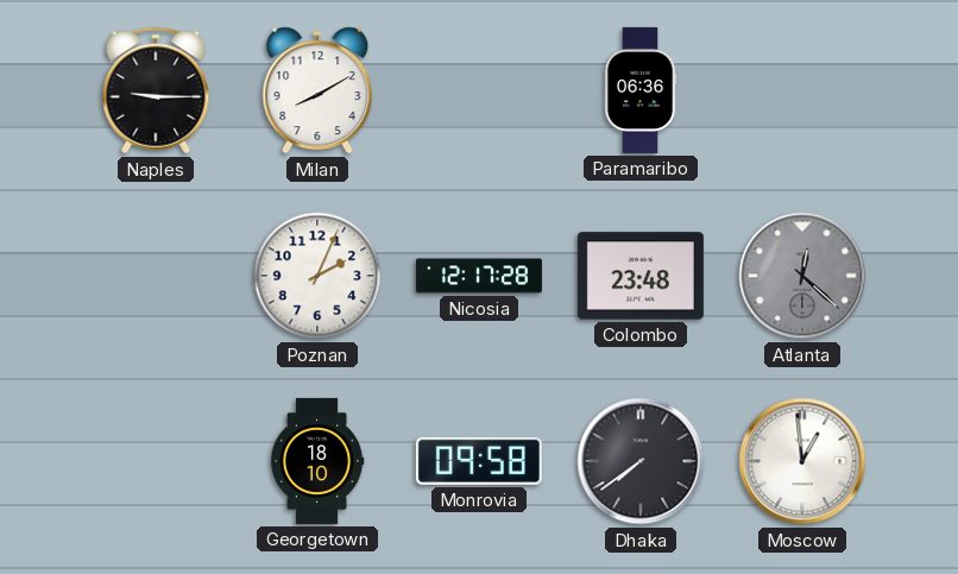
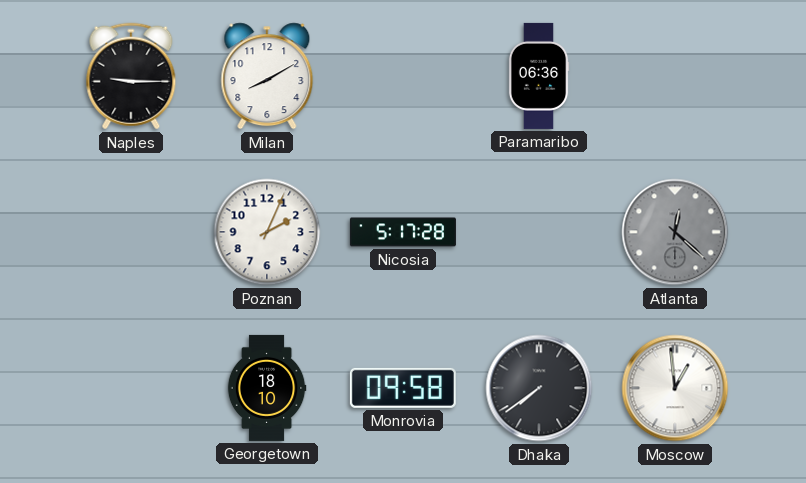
Nicosia: 12:17 -> 5:17
Colombo: 23:48 -> none
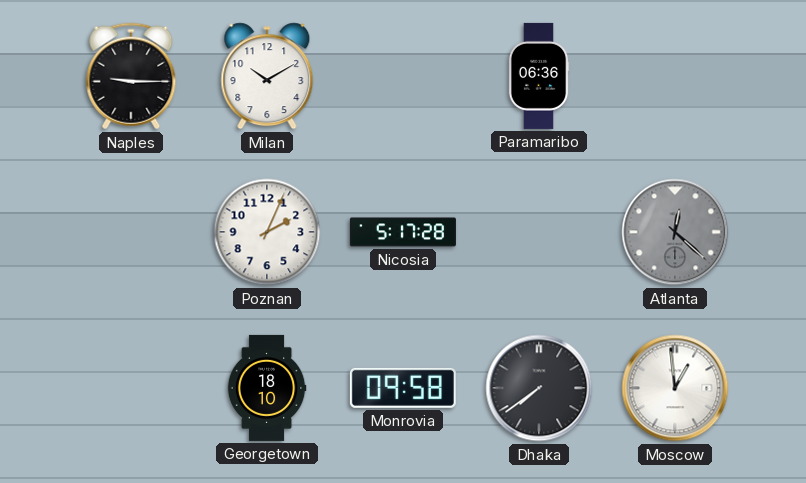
Milan: 8:10 -> 10:10
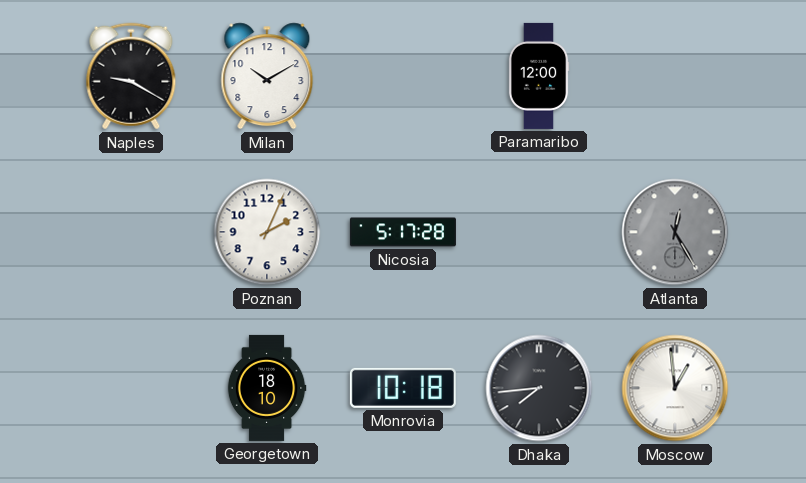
Naples: 9:15 -> 9:20
Paramaribo: 06:36 -> 12:00
Atlanta: 12:22 -> 12:25
Monrovia: 09:58 -> 10:18
Dhaka: 7:39 -> 7:44
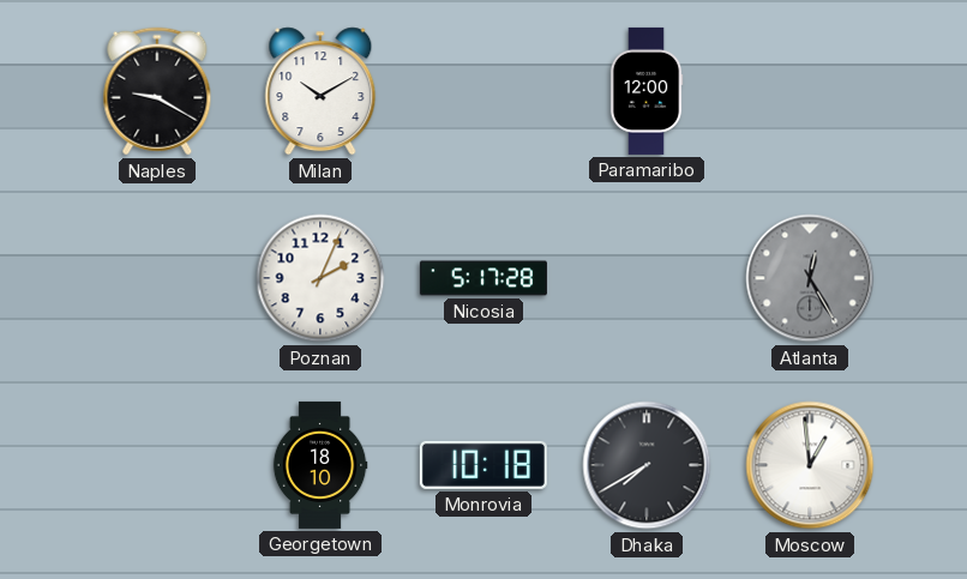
Dhaka: 7:44 -> 7:40
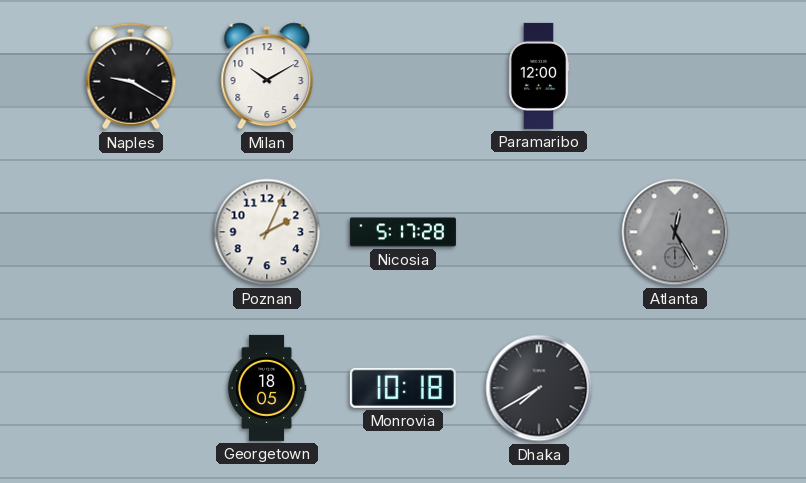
Georgetown: 18:10 -> 18:05
Moscow: 12:59 -> none
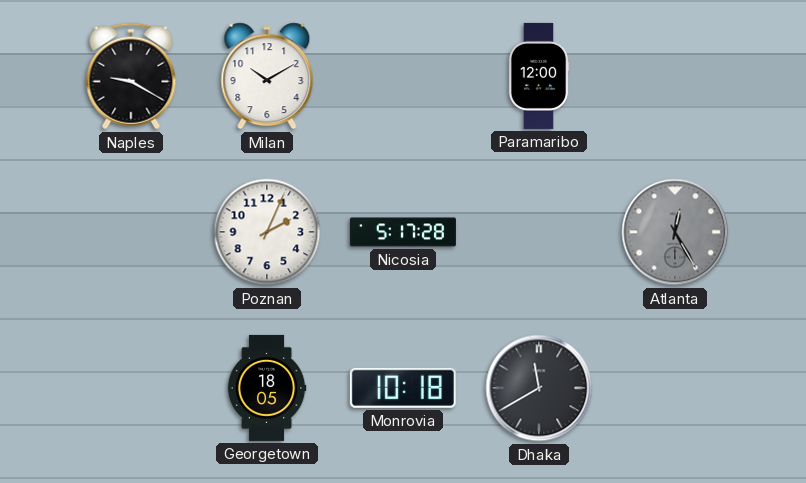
Dhaka: 7:40 -> 11:40
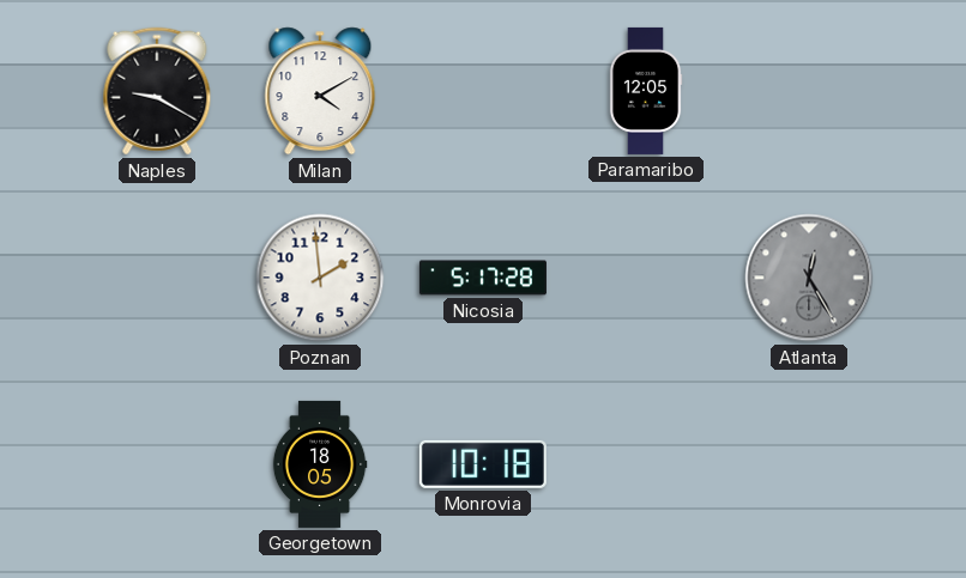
Milan: 10:10 -> 4:10
Paramaribo: 12:00 -> 12:05
Poznan: 2:04 -> 1:59
Dhaka: 11:40 -> none
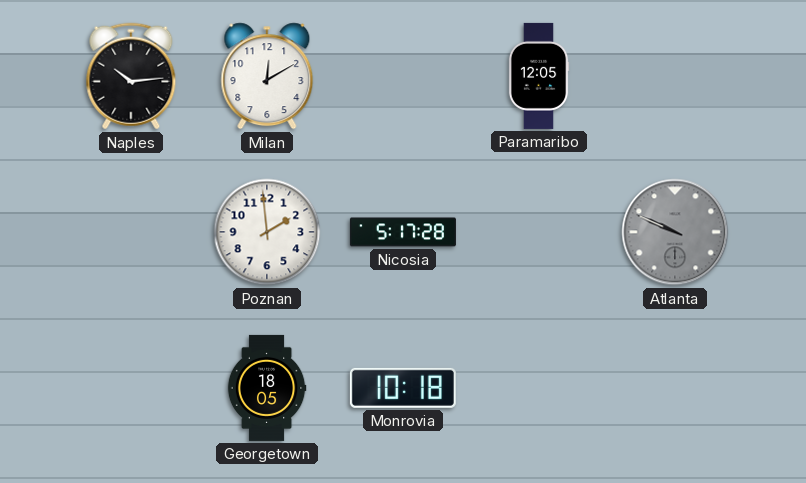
Naples: 9:20 -> 10:14
Milan: 4:10 -> 12:10
Atlanta: 12:25 -> 9:49
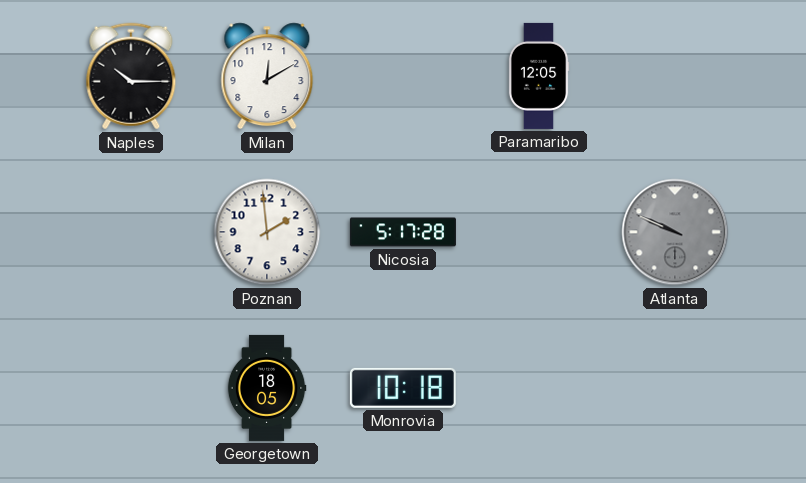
Naples: 10:14 -> 10:15
